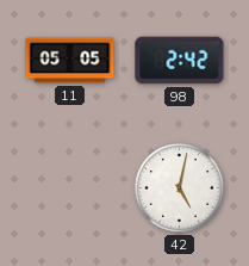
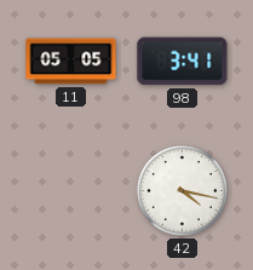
98: 2:42 -> 3:41
42: 5:02 -> 4:17
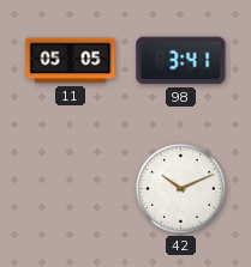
42: 4:17 -> 10:11
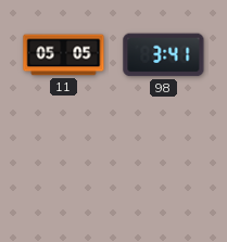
42: 10:11 -> none
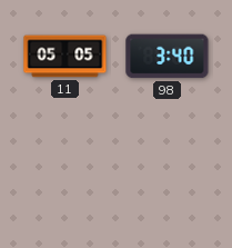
98: 3:41 -> 3:40
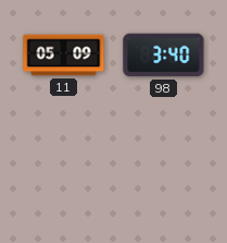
11: 05:05 -> 05:09
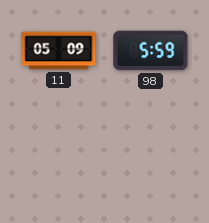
98: 3:40 -> 5:59
